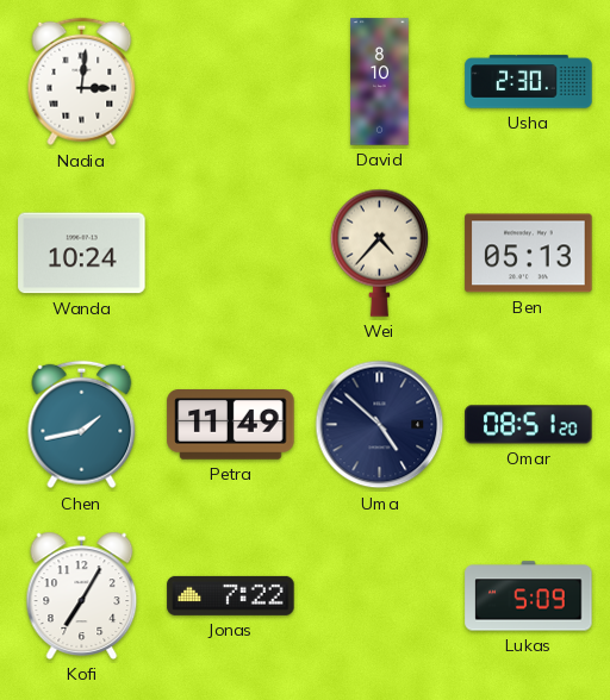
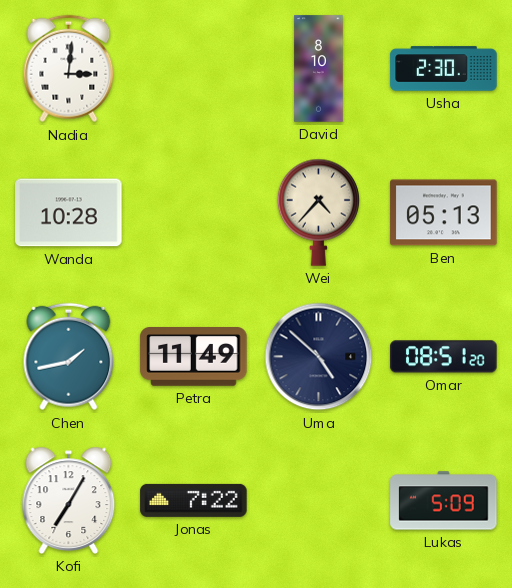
Wanda: 10:24 -> 10:28
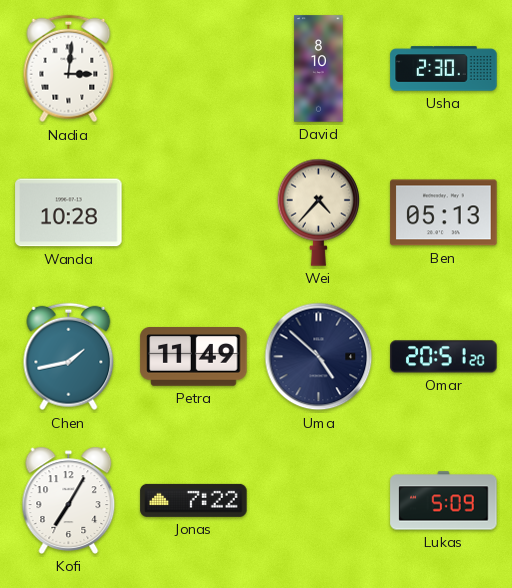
Omar: 08:51 -> 20:51
